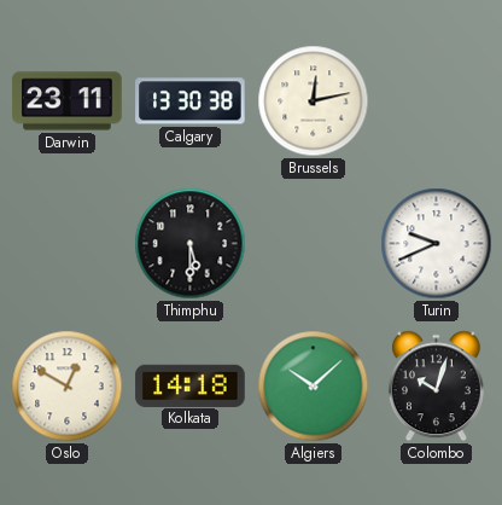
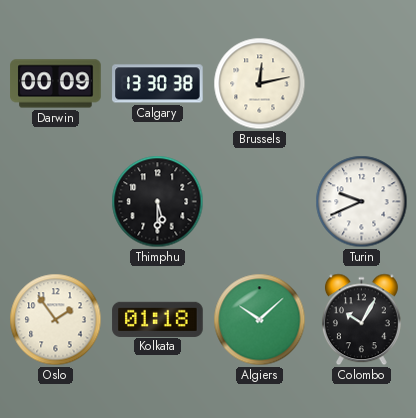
Darwin: 23:11 -> 00:09
Oslo: 12:50 -> 1:54
Kolkata: 14:18 -> 01:18
Colombo: 10:03 -> 10:05
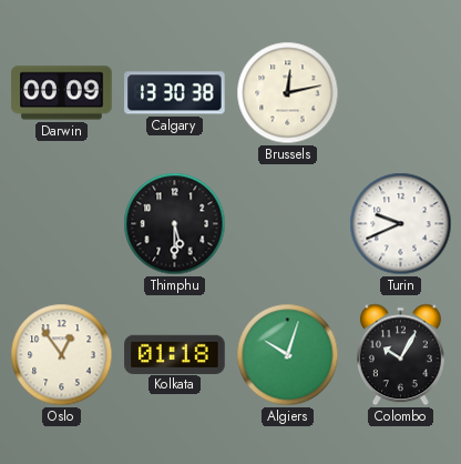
Oslo: 1:54 -> 12:54
Algiers: 10:08 -> 10:03
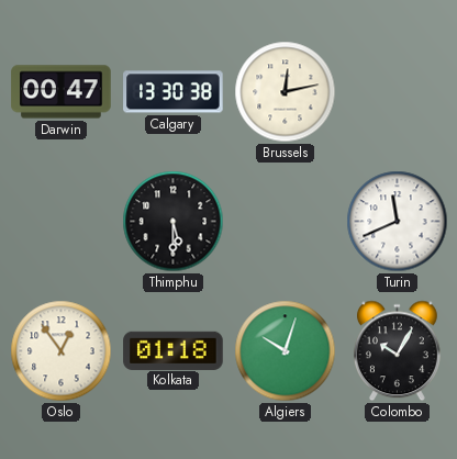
Darwin: 00:09 -> 00:47
Turin: 9:41 -> 11:41
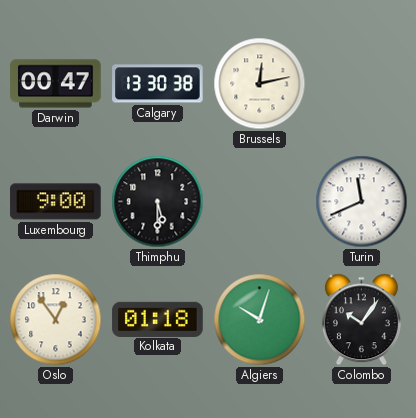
Luxembourg: none -> 9:00
Colombo: 10:05 -> 10:06
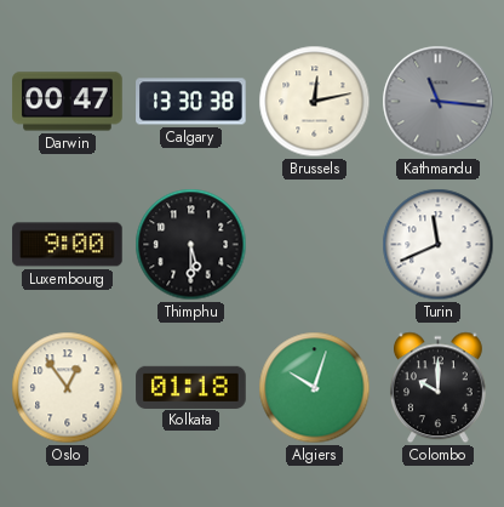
Kathmandu: none -> 11:16
Colombo: 10:06 -> 10:00
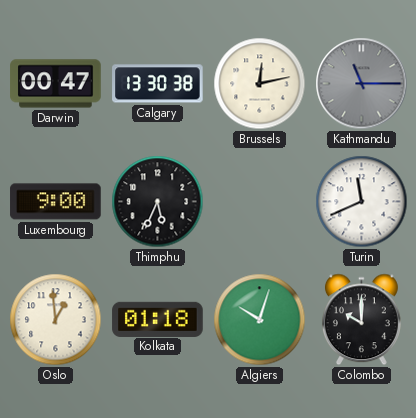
Kathmandu: 11:16 -> 11:15
Thimphu: 5:30 -> 5:34
Oslo: 12:54 -> 12:59
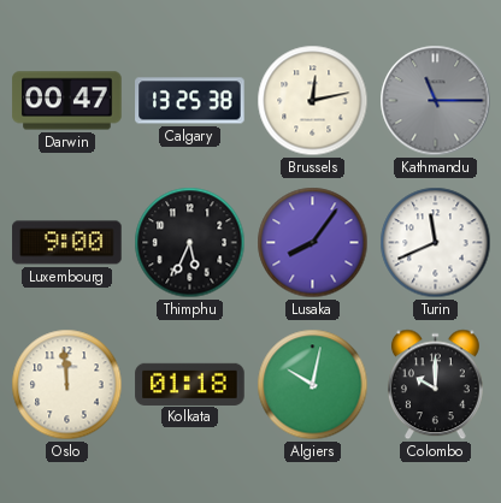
Calgary: 13:30 -> 13:25
Lusaka: none -> 8:06
Oslo: 12:59 -> 11:59
Algiers: 10:03 -> 10:02
